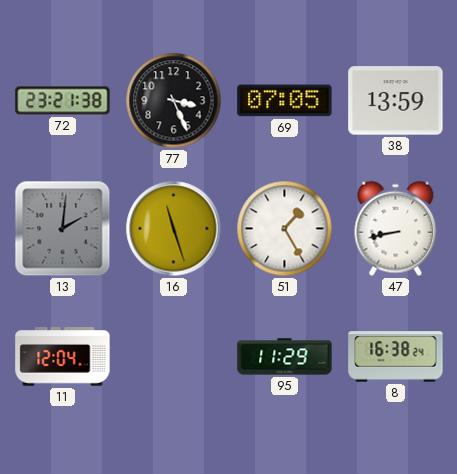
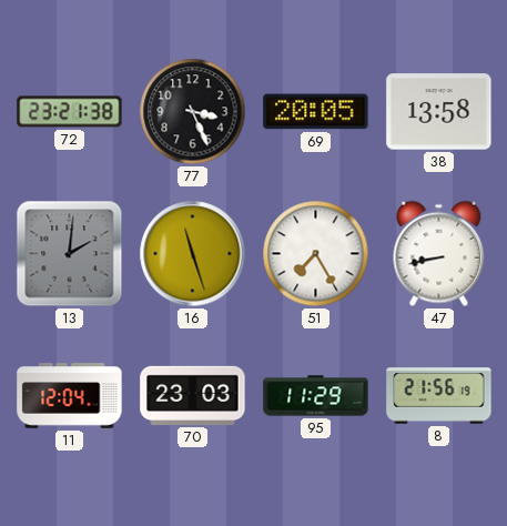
69: 07:05 -> 20:05
38: 13:59 -> 13:58
51: 1:25 -> 7:25
70: none -> 23:03
8: 16:38 -> 21:56
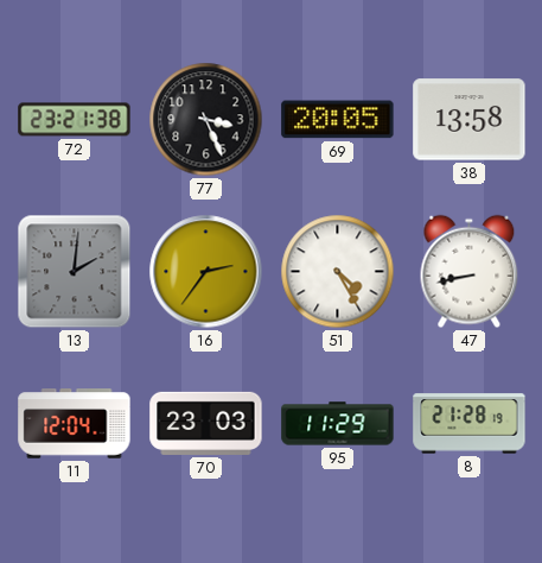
16: 11:27 -> 2:36
51: 7:25 -> 4:25
8: 21:56 -> 21:28
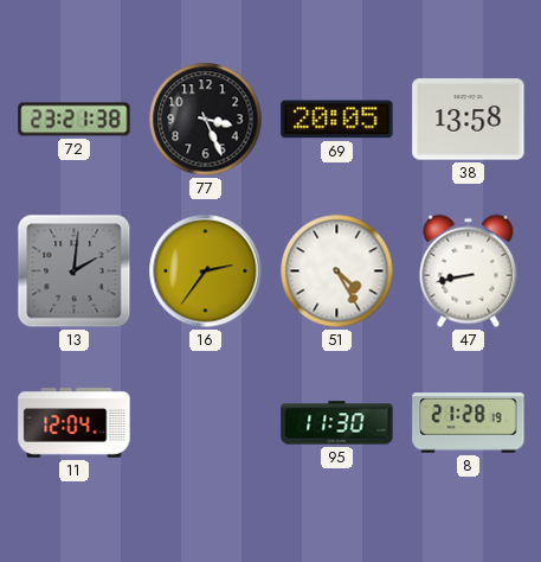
70: 23:03 -> none
95: 11:29 -> 11:30
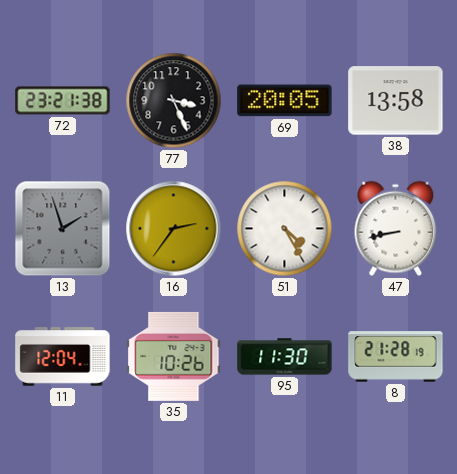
13: 2:01 -> 1:57
35: none -> 10:26
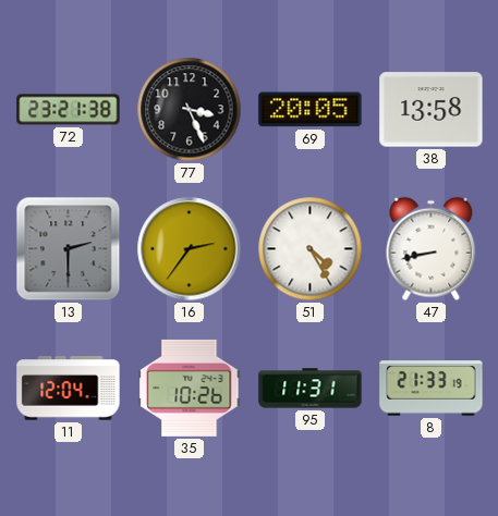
13: 1:57 -> 2:30
95: 11:30 -> 11:31
8: 21:28 -> 21:33
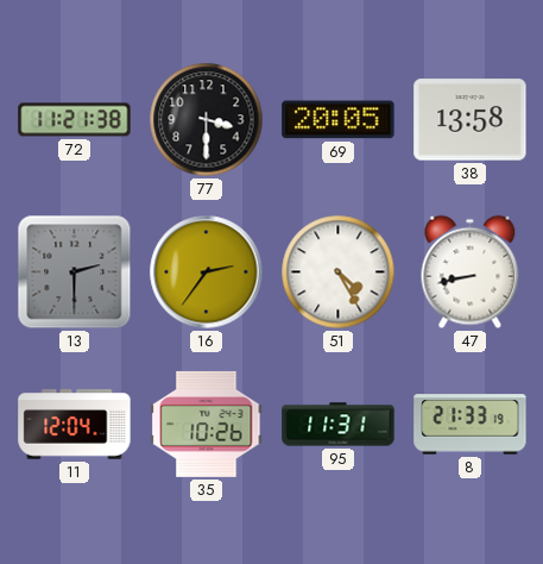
72: 23:21 -> 11:21
77: 3:26 -> 3:30
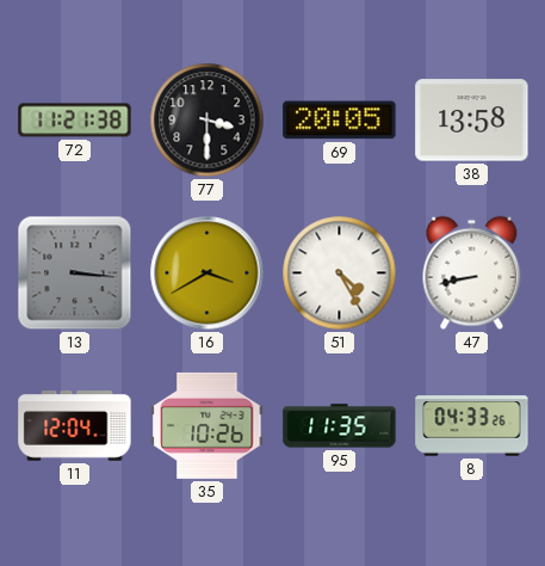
13: 2:30 -> 3:16
16: 2:36 -> 3:40
95: 11:31 -> 11:35
8: 21:33 -> 04:33
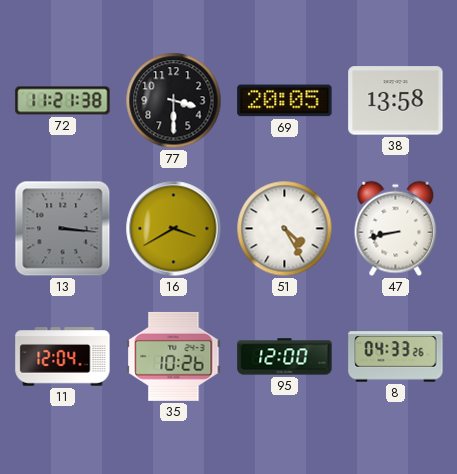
95: 11:35 -> 12:00
